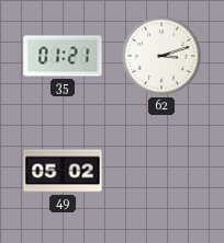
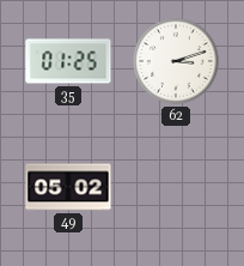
35: 01:21 -> 01:25
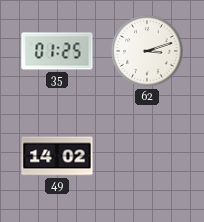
49: 05:02 -> 14:02
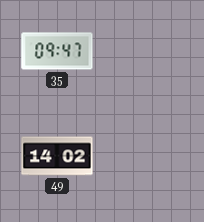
35: 01:25 -> 09:47
62: 3:12 -> none
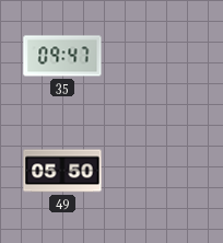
49: 14:02 -> 05:50
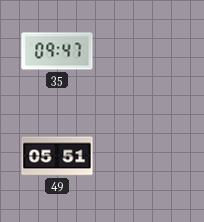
49: 05:50 -> 05:51
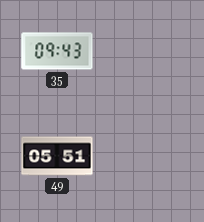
35: 09:47 -> 09:43
